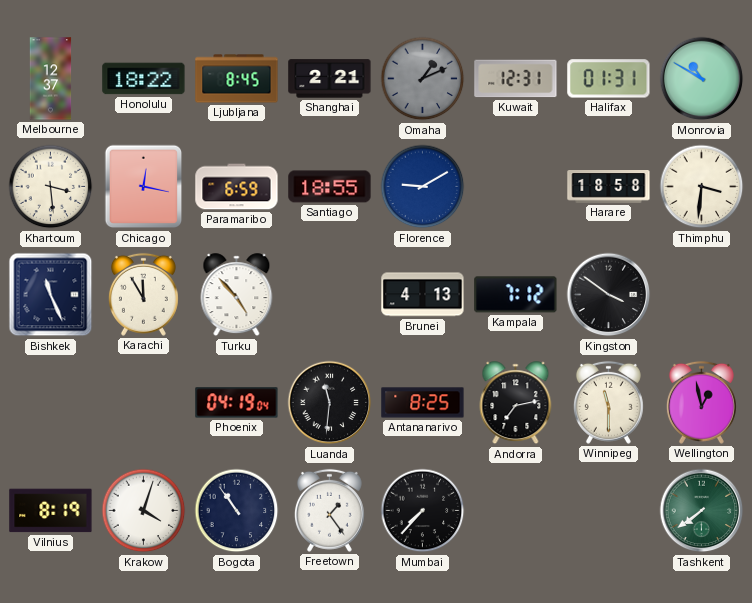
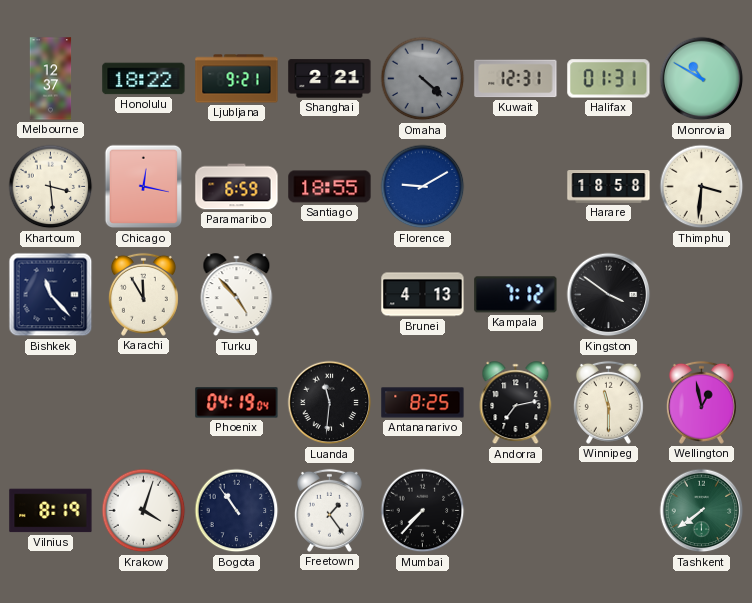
Ljubljana: 8:45 -> 9:21
Omaha: 1:11 -> 4:22
Bishkek: 11:26 -> 11:23
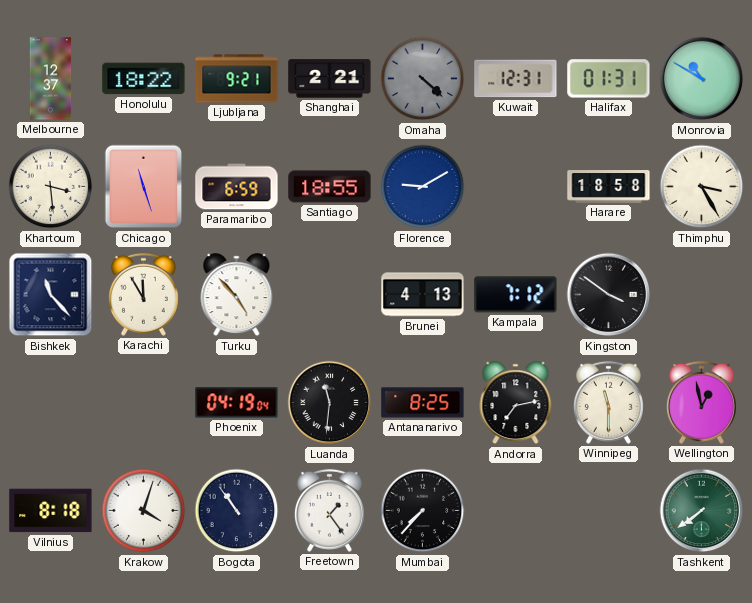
Chicago: 12:17 -> 11:27
Thimphu: 3:31 -> 3:25
Vilnius: 8:19 -> 8:18
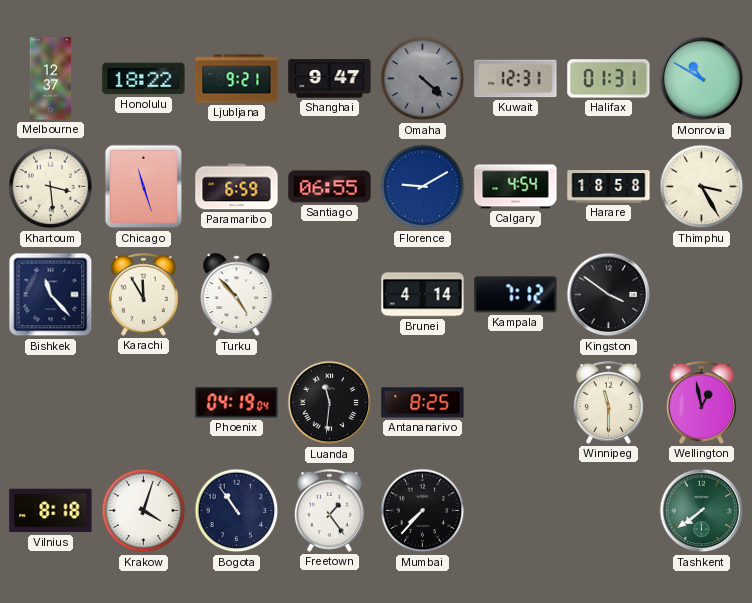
Shanghai: 2:21 -> 9:47
Santiago: 18:55 -> 06:55
Calgary: none -> 4:54
Brunei: 4:13 -> 4:14
Andorra: 7:13 -> none
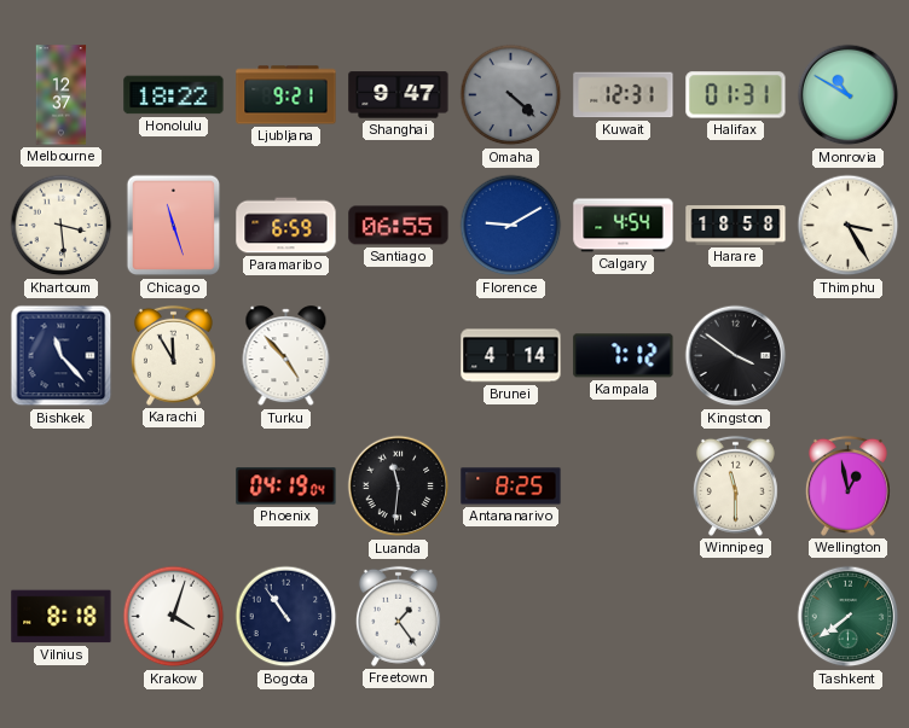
Mumbai: 7:37 -> none
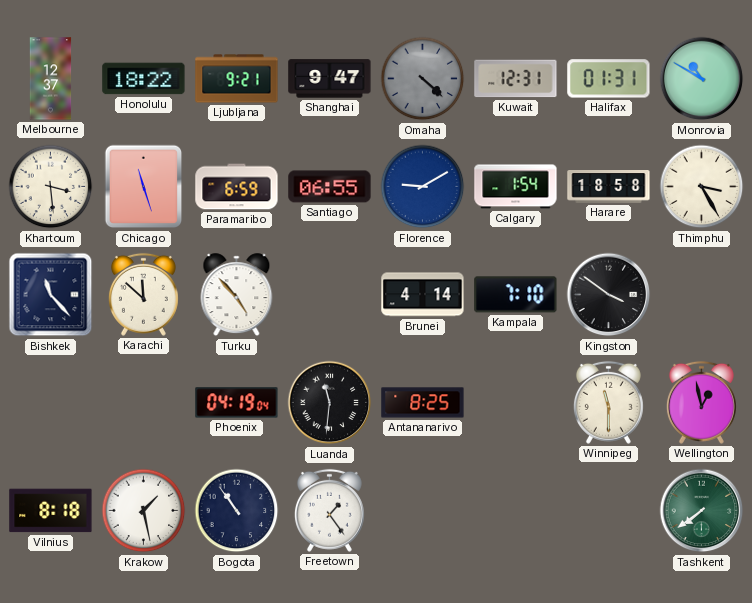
Calgary: 4:54 -> 1:54
Karachi: 11:55 -> 11:52
Kampala: 7:12 -> 7:10
Krakow: 4:03 -> 1:28
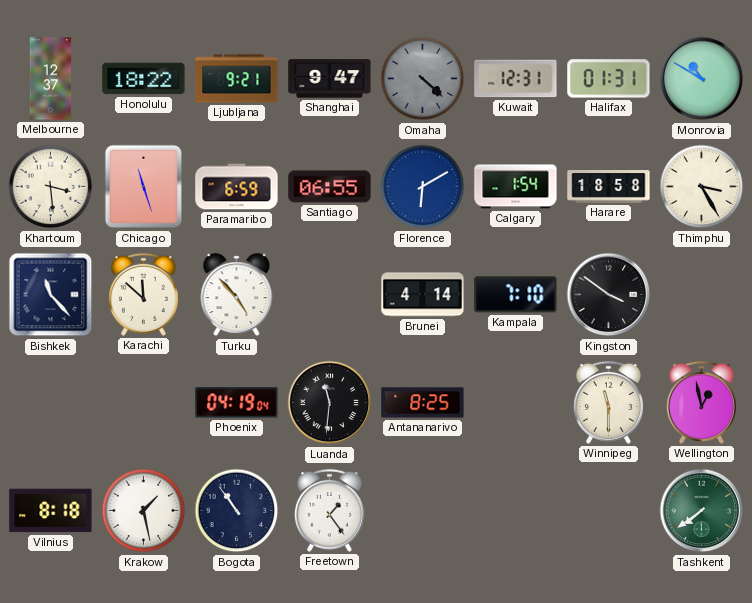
Florence: 9:10 -> 6:10
